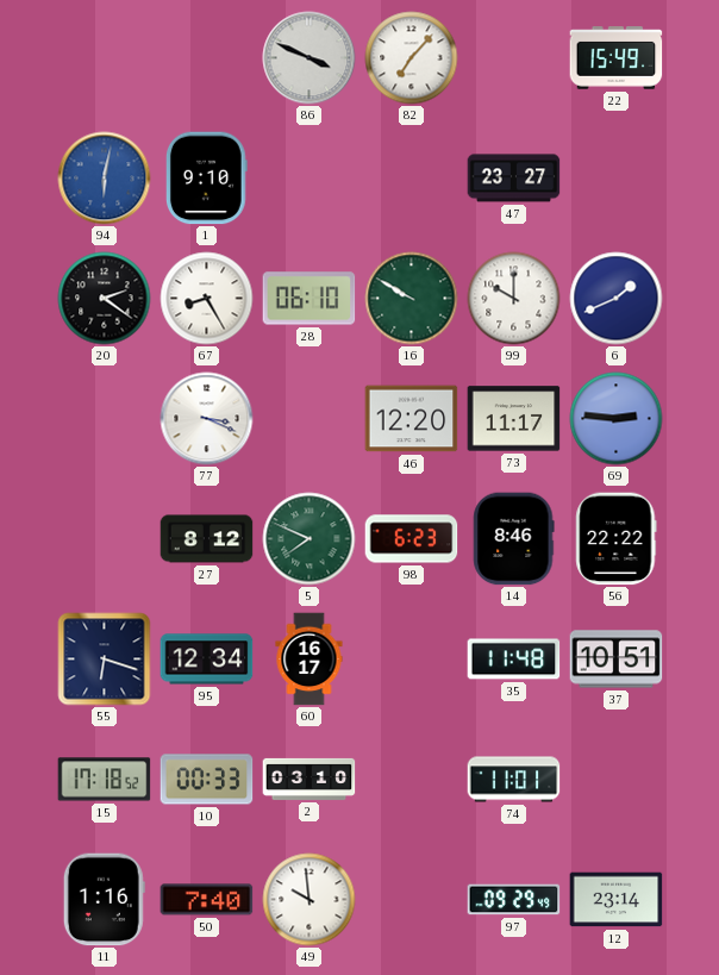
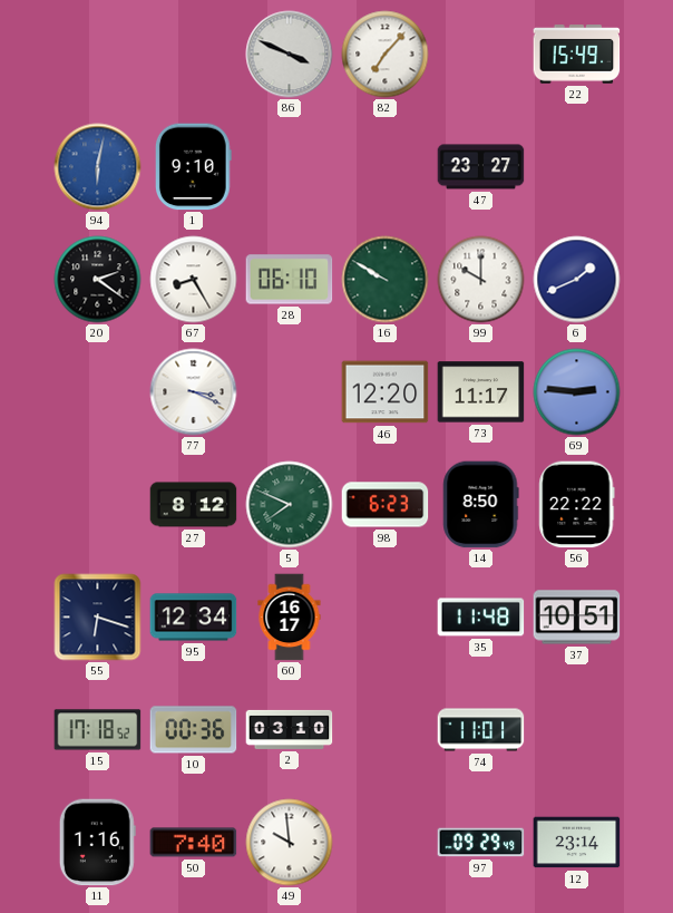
14: 8:46 -> 8:50
10: 00:33 -> 00:36
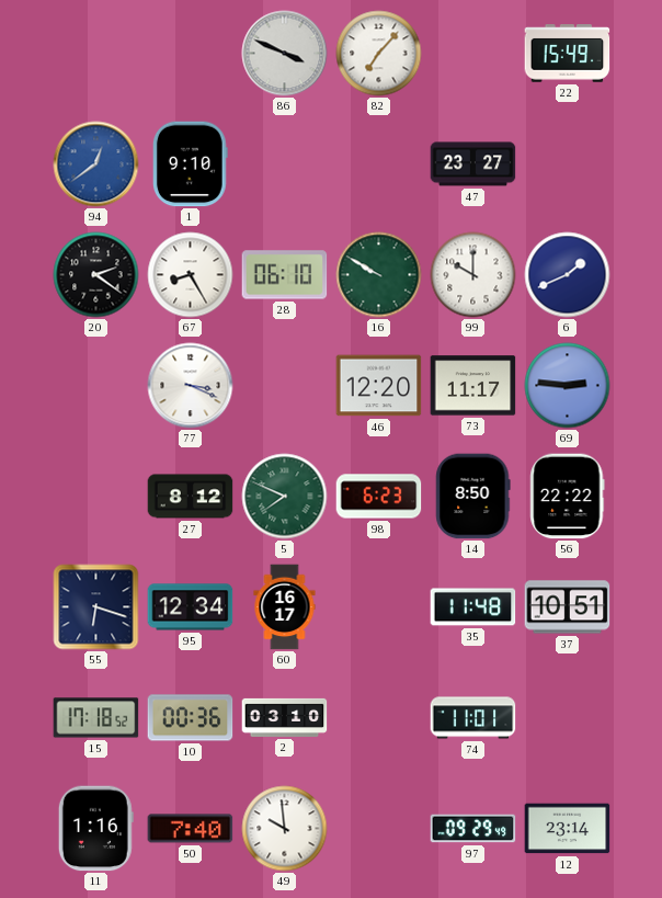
94: 6:02 -> 12:39
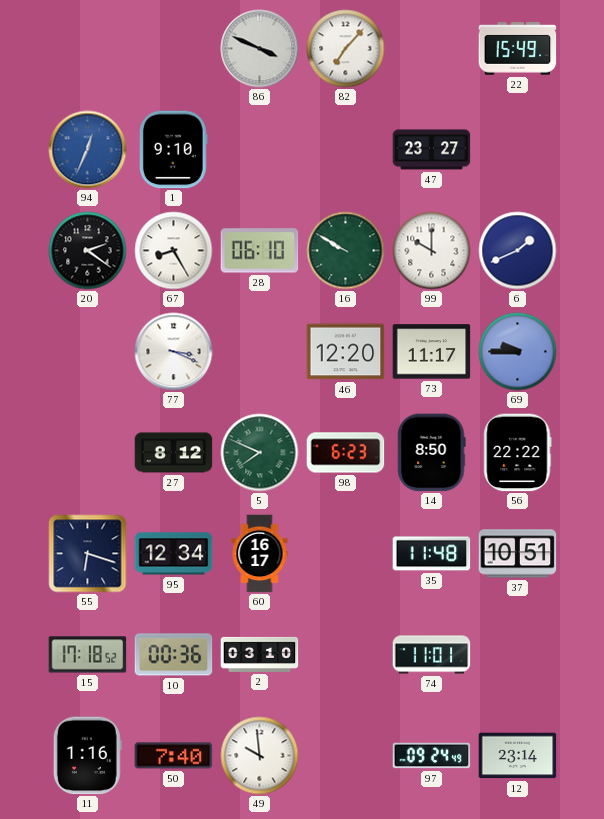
94: 12:39 -> 12:34
69: 2:46 -> 9:45
97: 09:29 -> 09:24
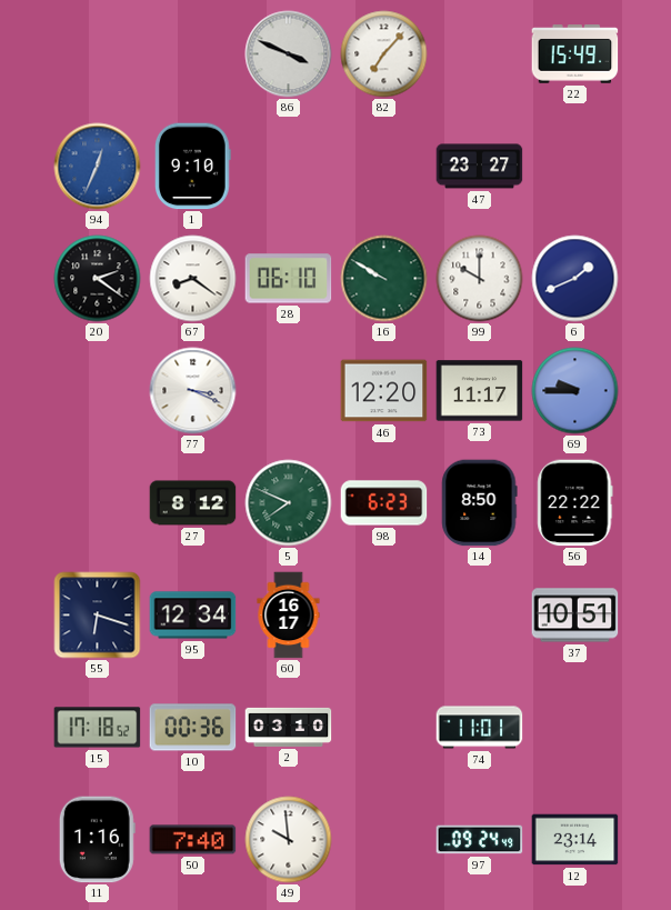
67: 8:25 -> 8:21
35: 11:48 -> none
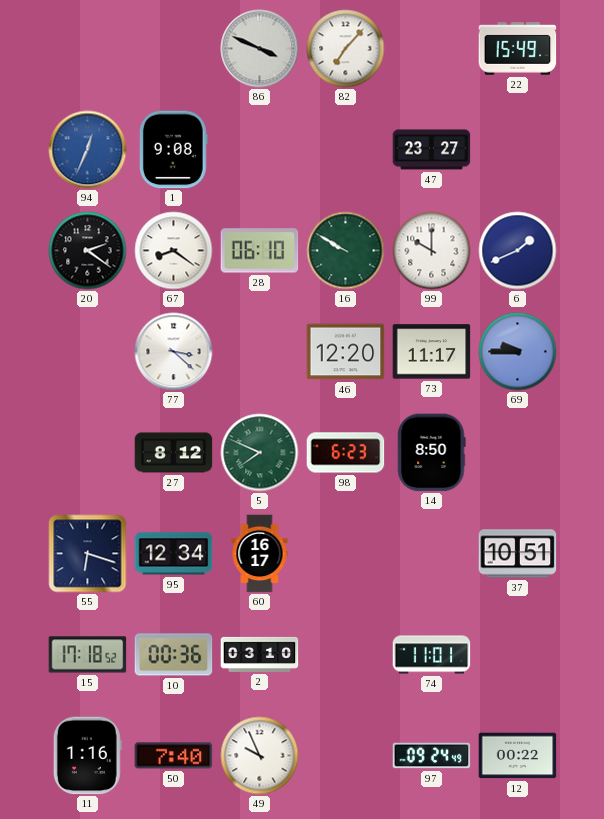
1: 9:10 -> 9:08
77: 3:19 -> 3:22
56: 22:22 -> none
49: 9:59 -> 9:56
12: 23:14 -> 00:22
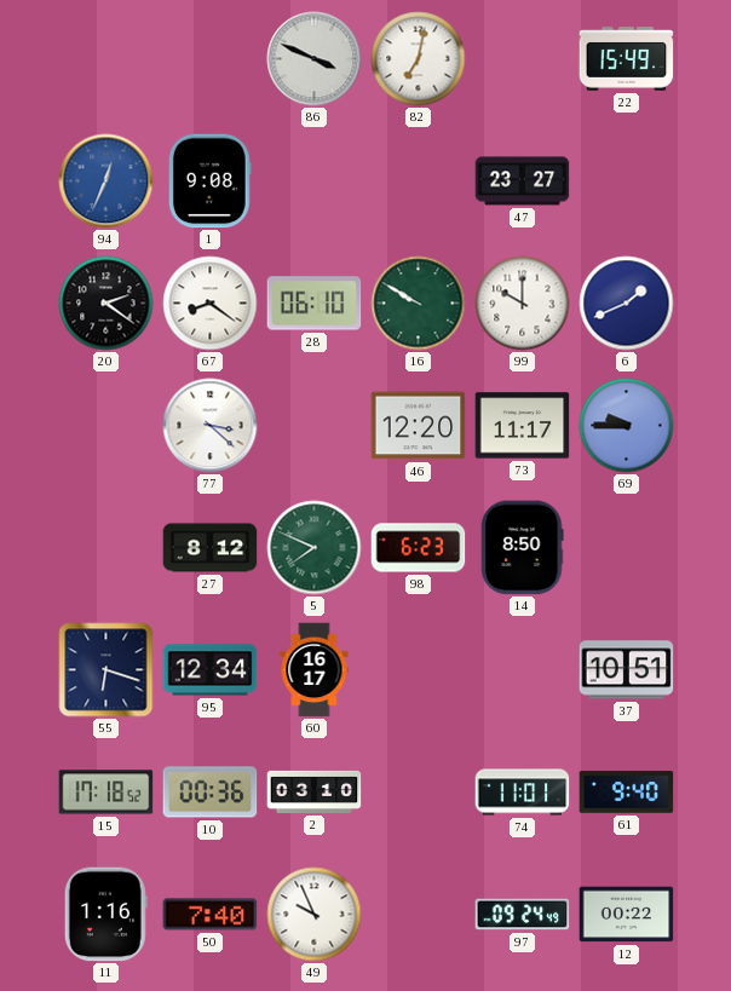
82: 7:07 -> 7:02
61: none -> 9:40
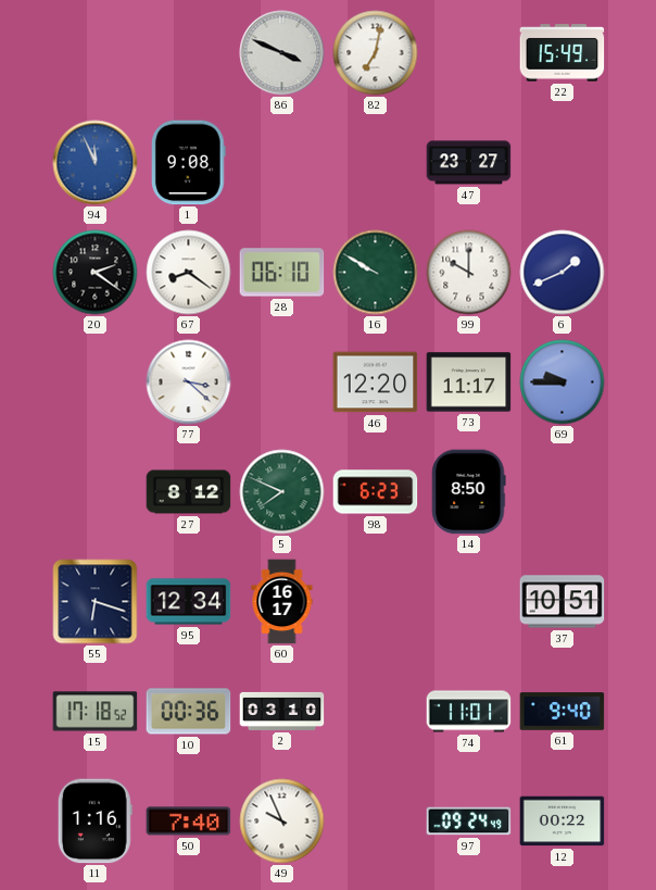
94: 12:34 -> 11:56
